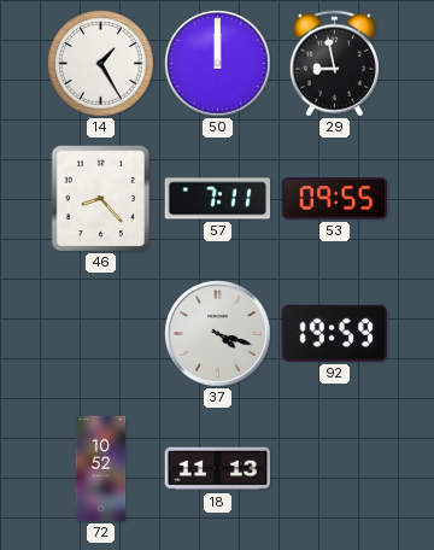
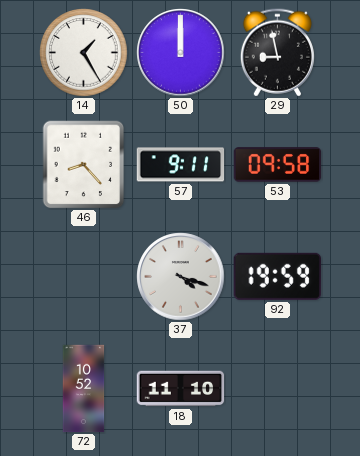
57: 7:11 -> 9:11
53: 09:55 -> 09:58
18: 11:13 -> 11:10
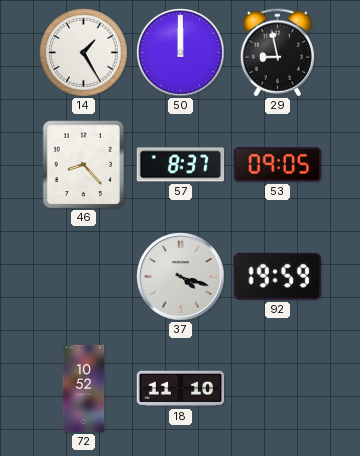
57: 9:11 -> 8:37
53: 09:58 -> 09:05
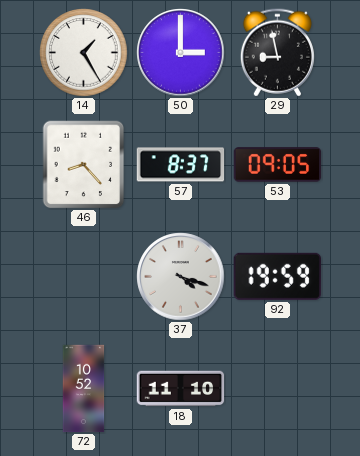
50: 12:00 -> 3:00
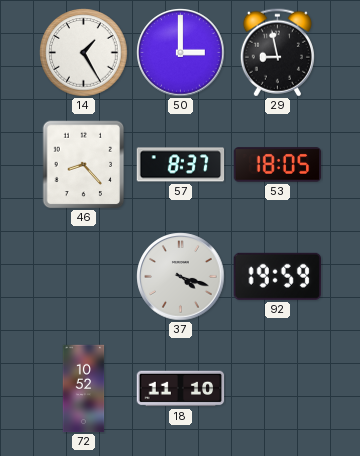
53: 09:05 -> 18:05
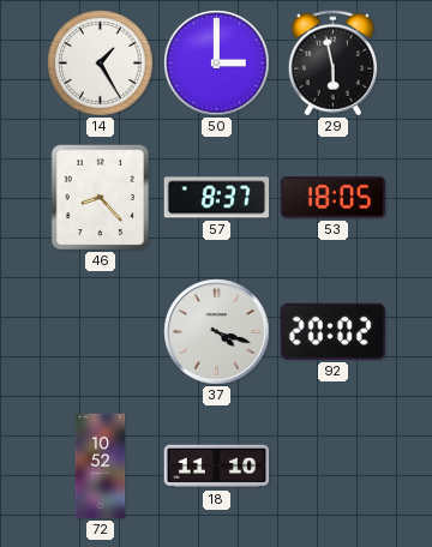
29: 8:58 -> 5:58
92: 19:59 -> 20:02
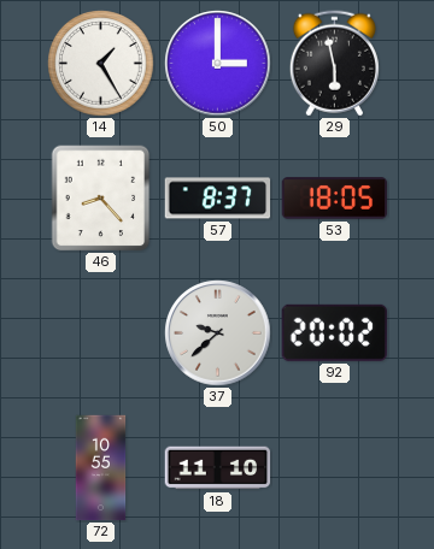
37: 4:18 -> 9:38
72: 10:52 -> 10:55
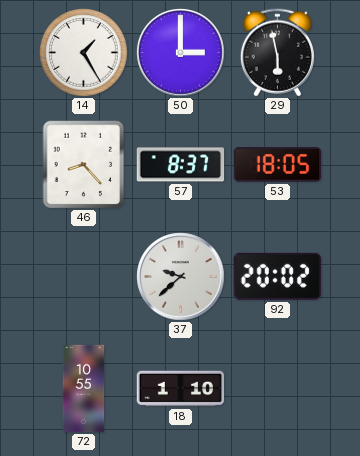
18: 11:10 -> 1:10
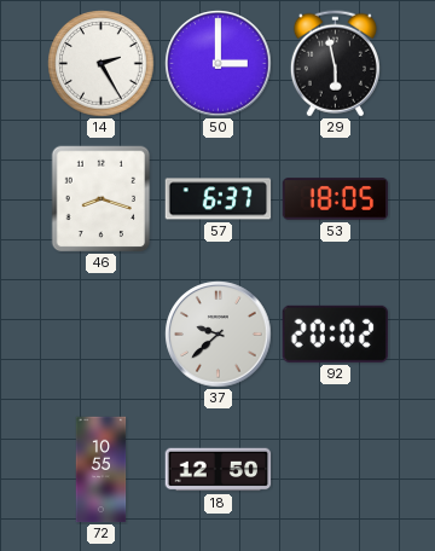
14: 1:25 -> 2:25
46: 8:23 -> 8:18
57: 8:37 -> 6:37
18: 1:10 -> 12:50
